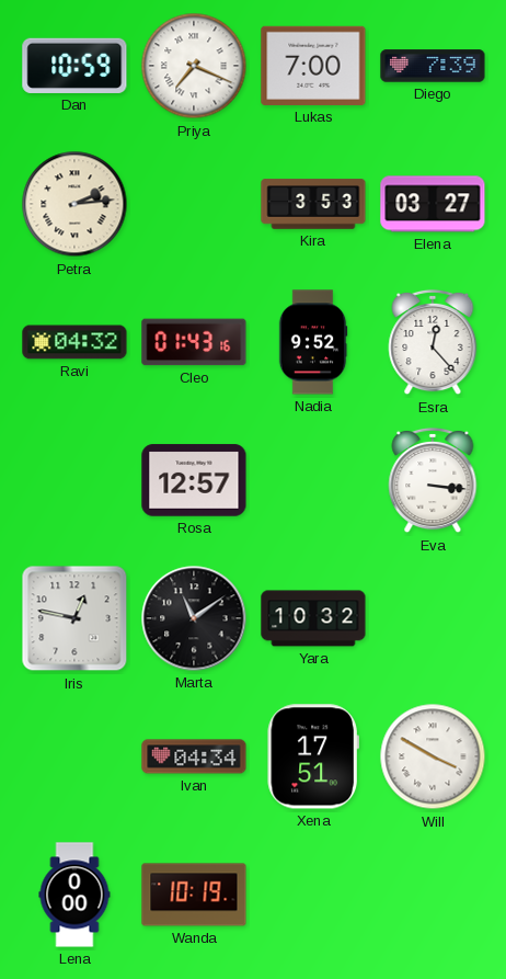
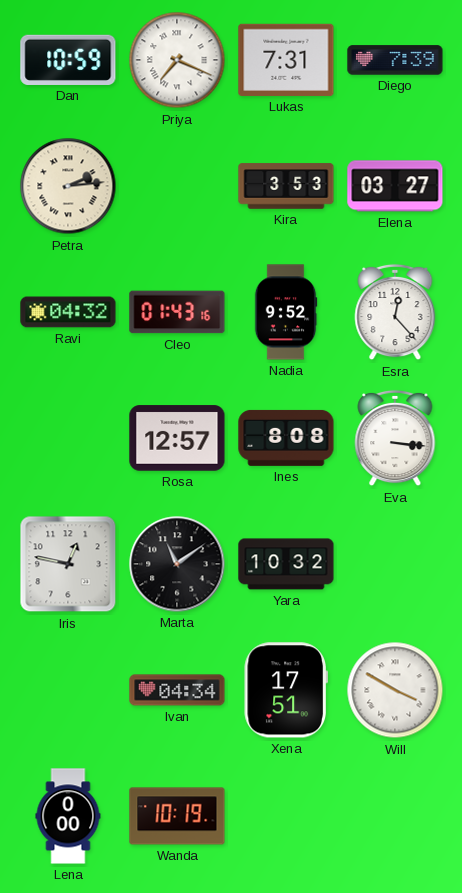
Lukas: 7:00 -> 7:31
Ines: none -> 8:08
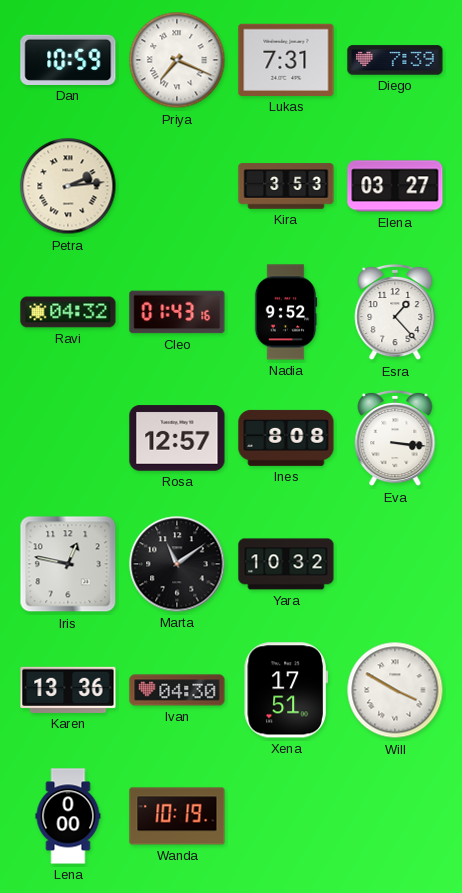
Esra: 12:23 -> 1:23
Karen: none -> 13:36
Ivan: 04:34 -> 04:30
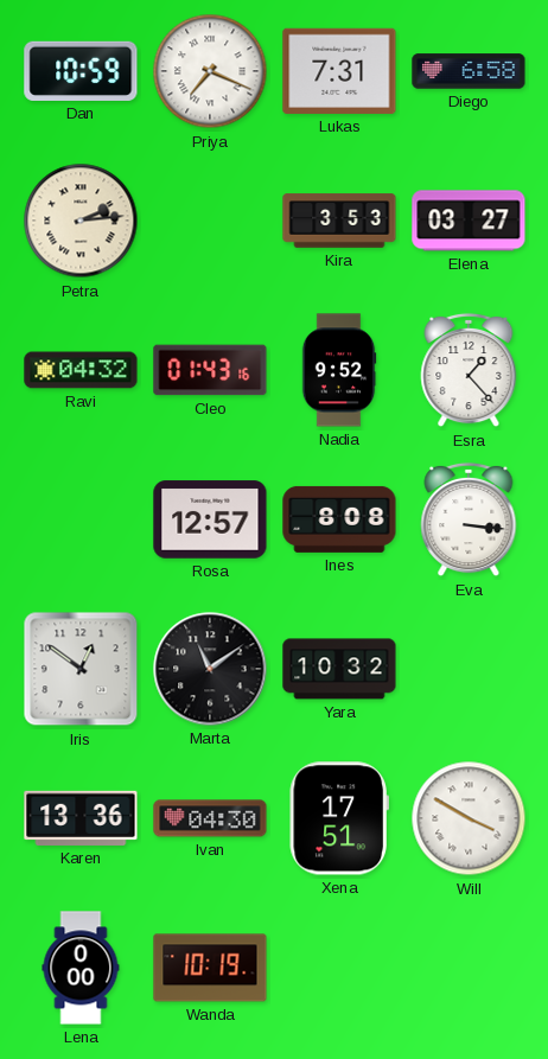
Diego: 7:39 -> 6:58
Iris: 12:47 -> 12:51
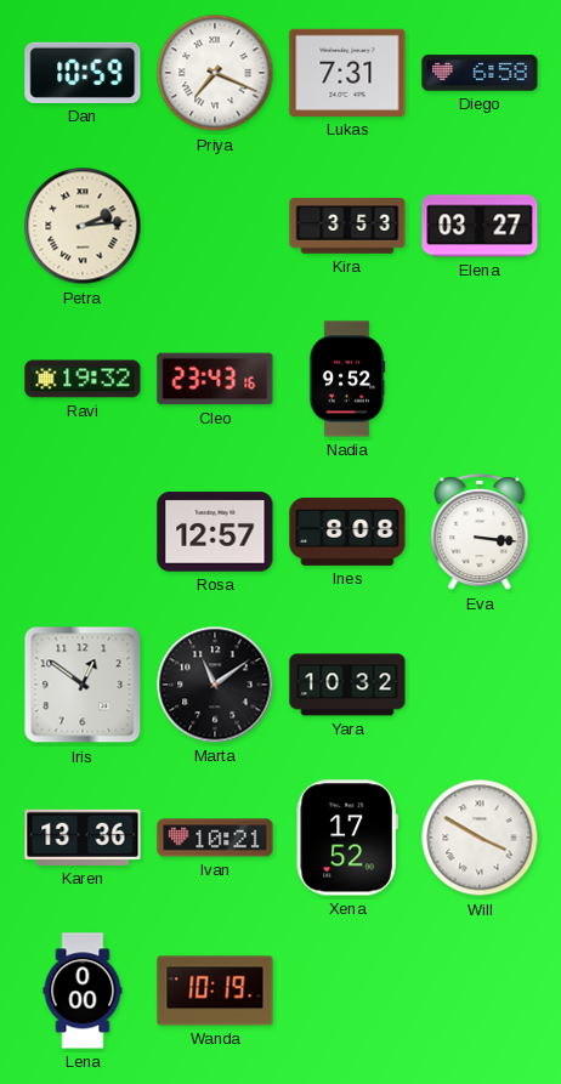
Ravi: 04:32 -> 19:32
Cleo: 01:43 -> 23:43
Esra: 1:23 -> none
Ivan: 04:30 -> 10:21
Xena: 17:51 -> 17:52
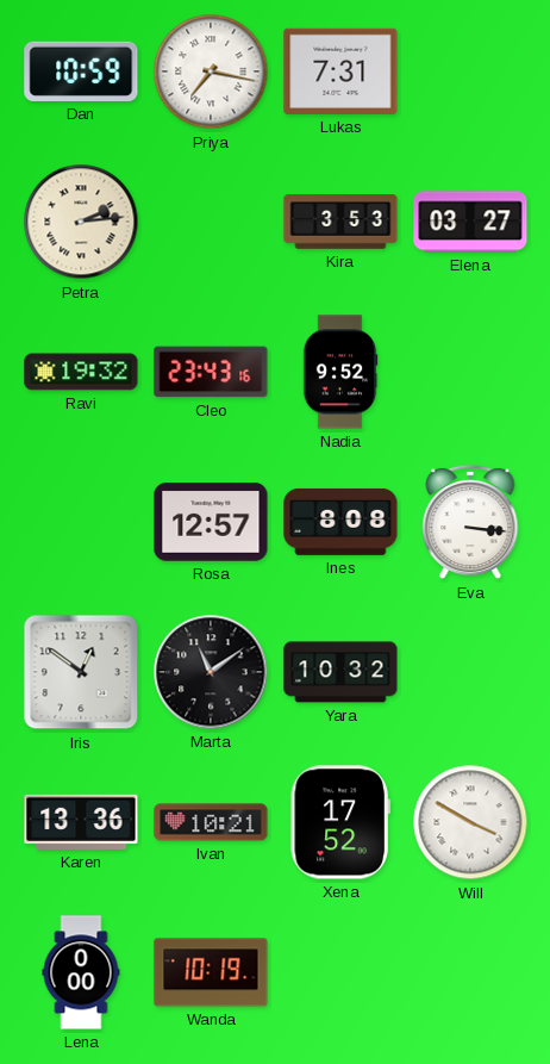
Priya: 7:19 -> 7:17
Diego: 6:58 -> none
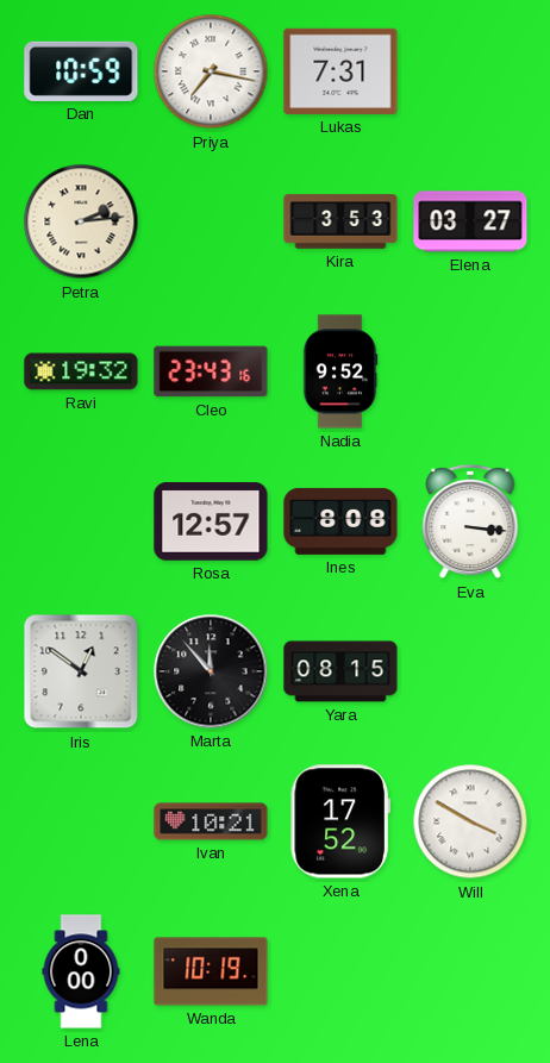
Marta: 11:09 -> 11:53
Yara: 10:32 -> 08:15
Karen: 13:36 -> none
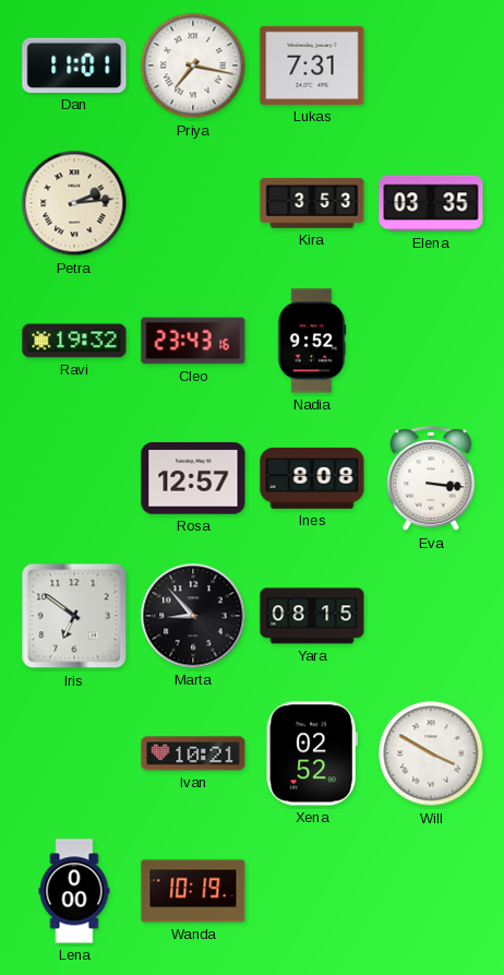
Dan: 10:59 -> 11:01
Elena: 03:27 -> 03:35
Iris: 12:51 -> 6:51
Marta: 11:53 -> 8:53
Xena: 17:52 -> 02:52
